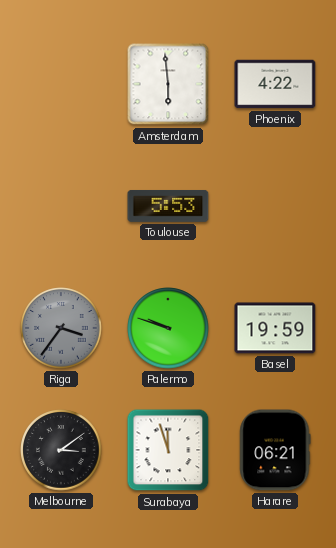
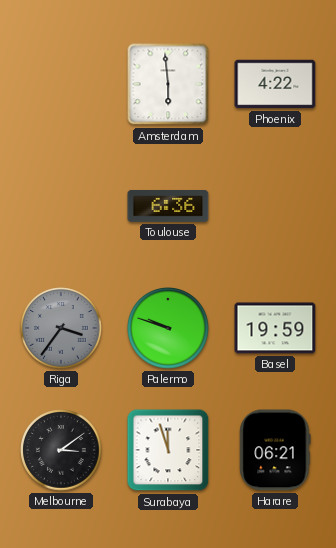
Toulouse: 5:53 -> 6:36
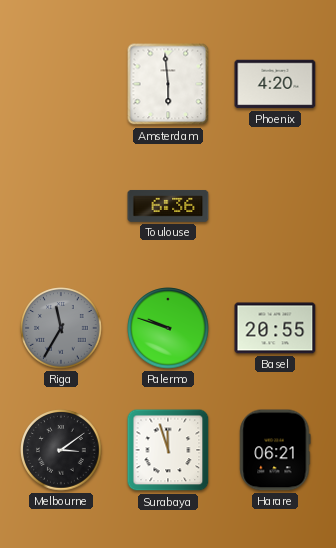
Phoenix: 4:22 -> 4:20
Riga: 3:36 -> 11:35
Basel: 19:59 -> 20:55
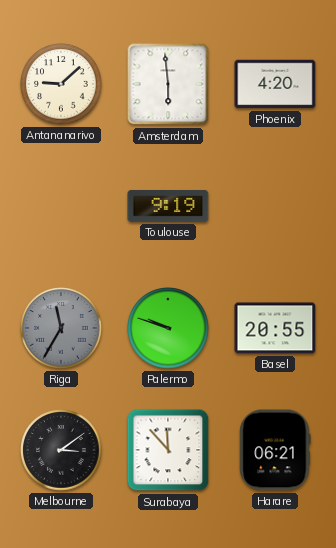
Antananarivo: none -> 9:08
Toulouse: 6:36 -> 9:19
Surabaya: 11:57 -> 11:53
